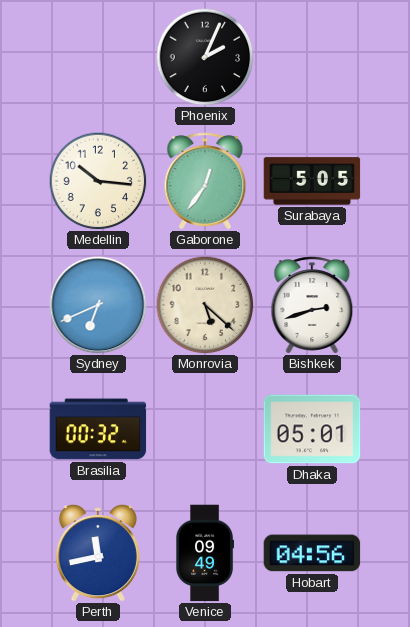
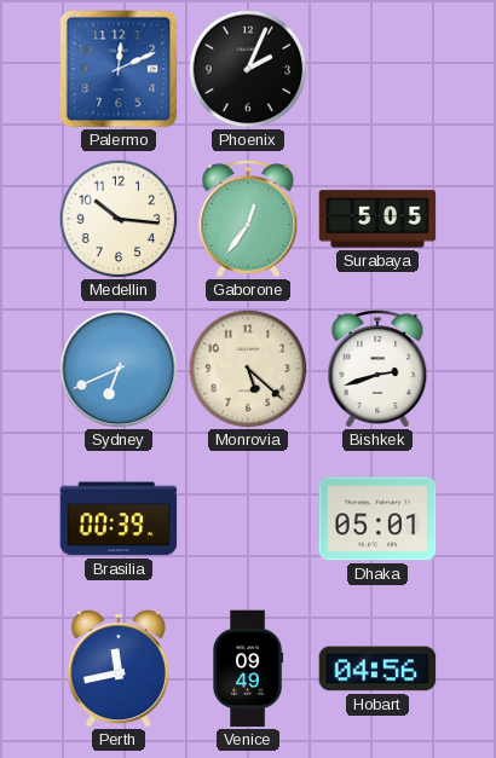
Palermo: none -> 12:11
Brasilia: 00:32 -> 00:39
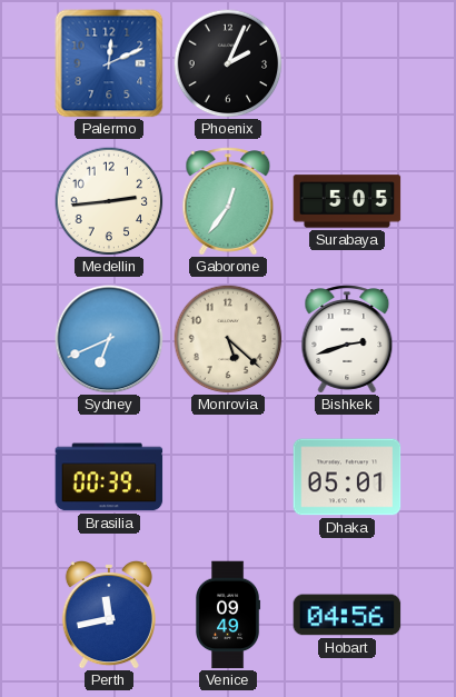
Medellin: 10:16 -> 2:44
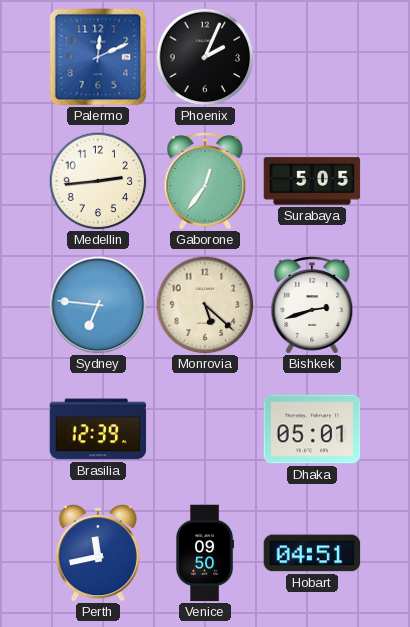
Sydney: 6:41 -> 6:46
Brasilia: 00:39 -> 12:39
Venice: 09:49 -> 09:50
Hobart: 04:56 -> 04:51
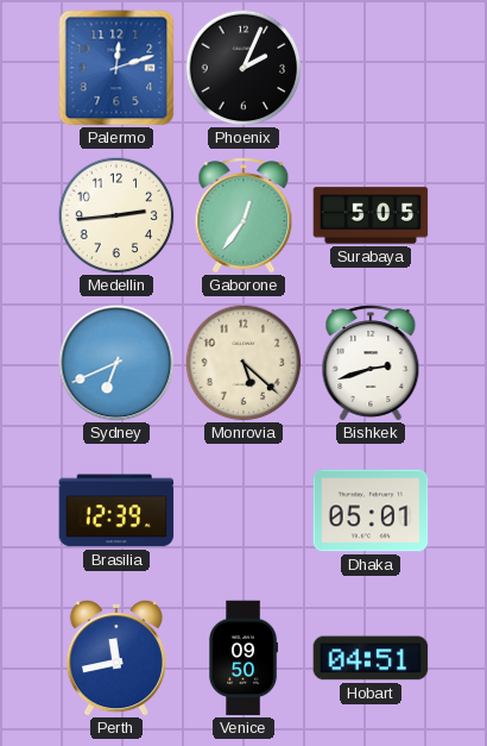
Palermo: 12:11 -> 12:12
Sydney: 6:46 -> 6:41
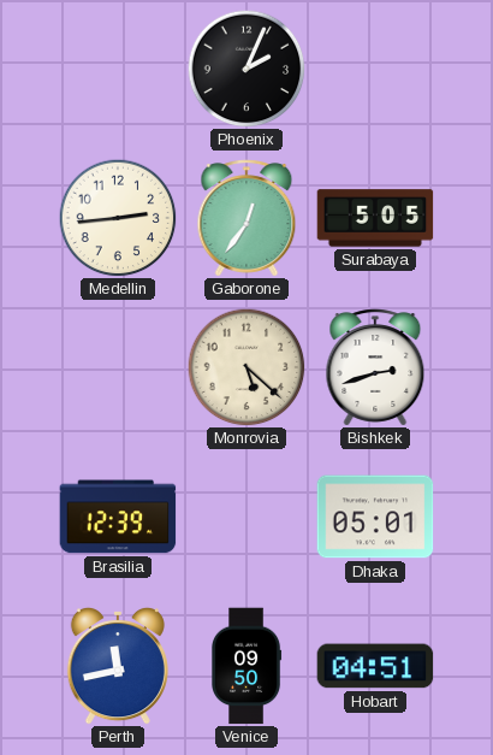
Palermo: 12:12 -> none
Sydney: 6:41 -> none
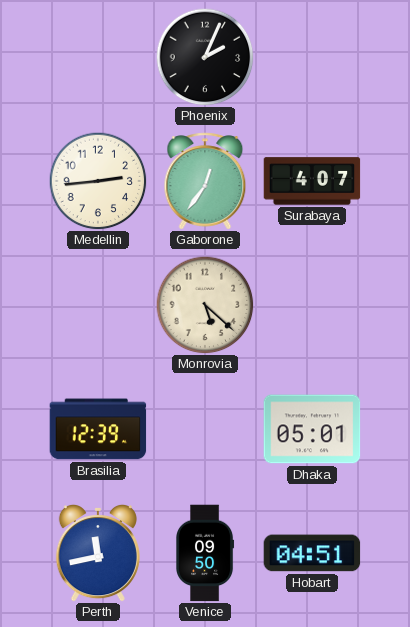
Surabaya: 5:05 -> 4:07
Bishkek: 2:42 -> none
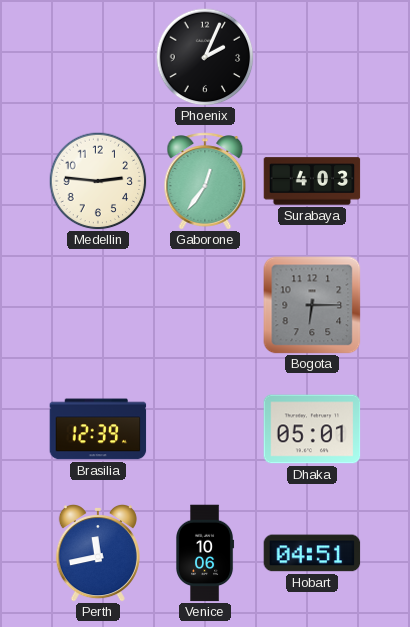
Medellin: 2:44 -> 2:46
Surabaya: 4:07 -> 4:03
Monrovia: 5:22 -> none
Bogota: none -> 6:15
Venice: 09:50 -> 10:06
